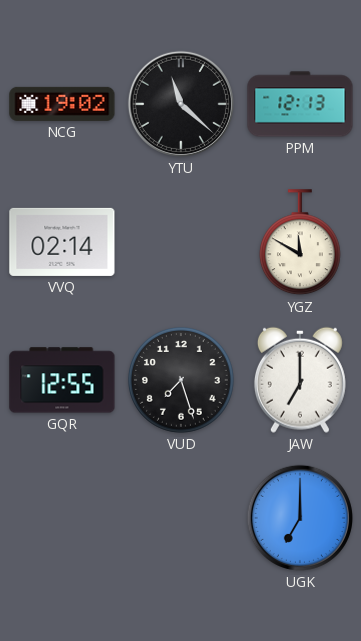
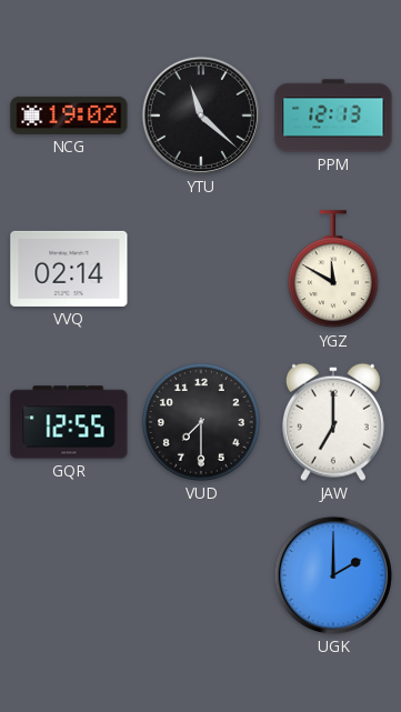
VUD: 7:27 -> 7:30
UGK: 7:00 -> 2:00
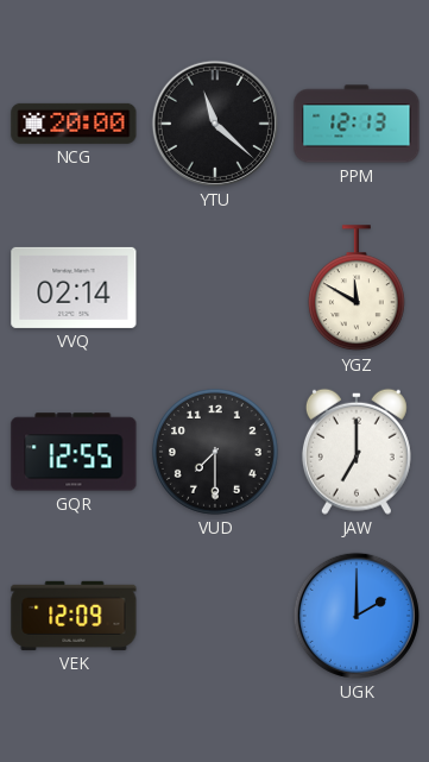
NCG: 19:02 -> 20:00
VEK: none -> 12:09
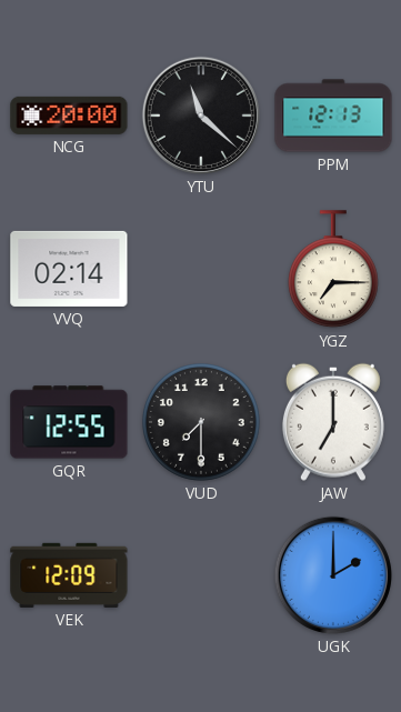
YGZ: 11:50 -> 7:15
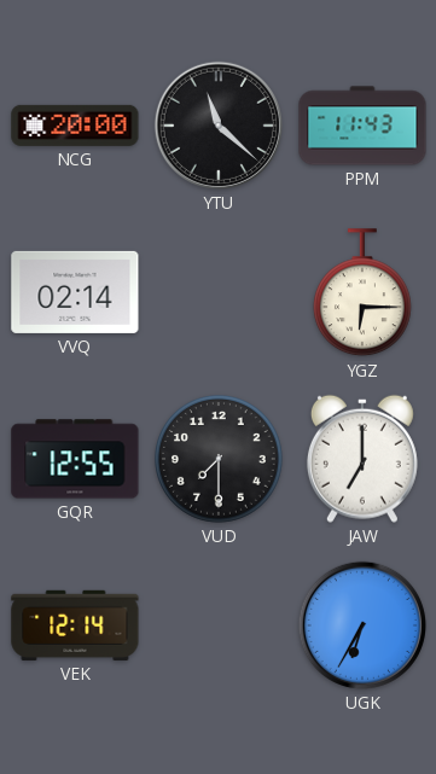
PPM: 12:13 -> 11:43
YGZ: 7:15 -> 6:15
VEK: 12:09 -> 12:14
UGK: 2:00 -> 6:35
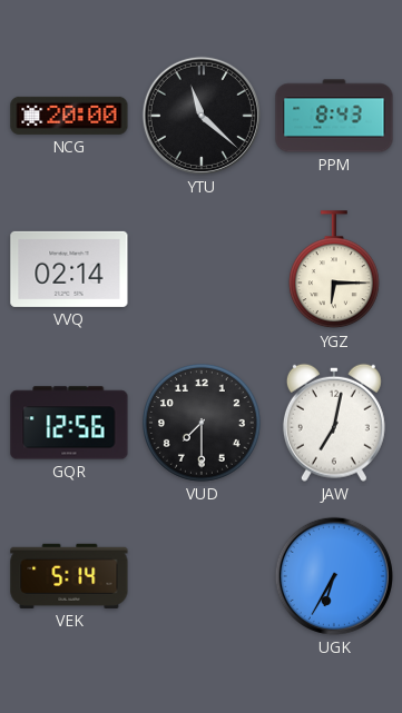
PPM: 11:43 -> 8:43
GQR: 12:55 -> 12:56
JAW: 7:00 -> 7:02
VEK: 12:14 -> 5:14
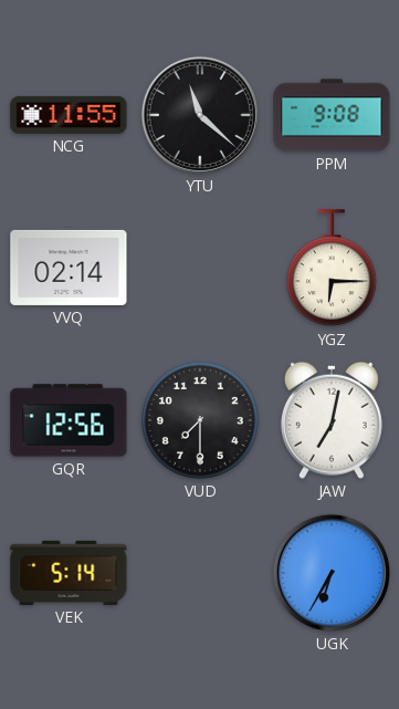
NCG: 20:00 -> 11:55
PPM: 8:43 -> 9:08
